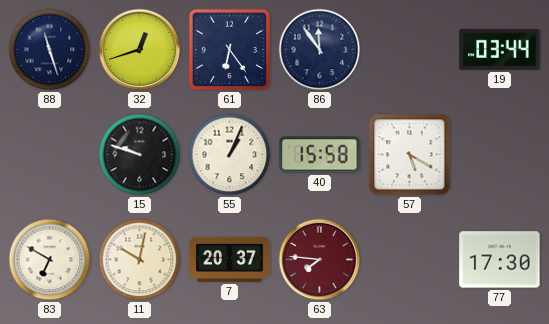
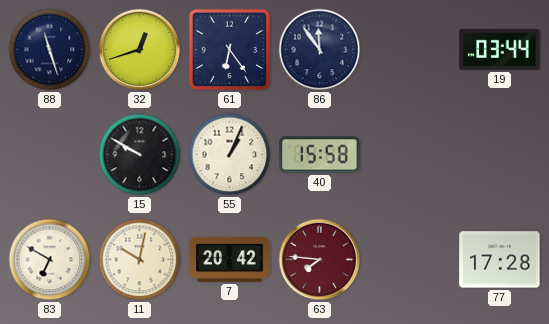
15: 9:48 -> 9:50
57: 5:20 -> none
7: 20:37 -> 20:42
77: 17:30 -> 17:28
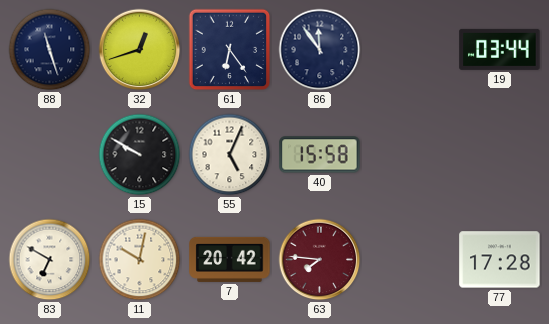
55: 1:04 -> 5:04
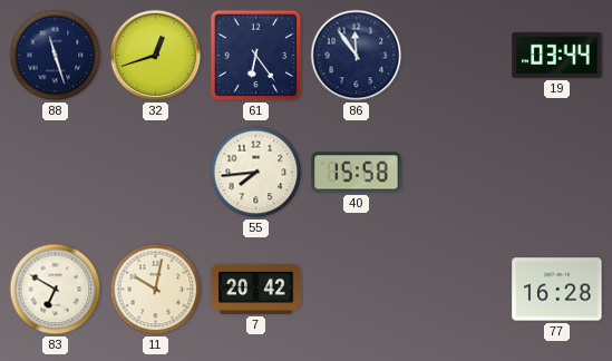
15: 9:50 -> none
55: 5:04 -> 7:44
63: 7:46 -> none
77: 17:28 -> 16:28
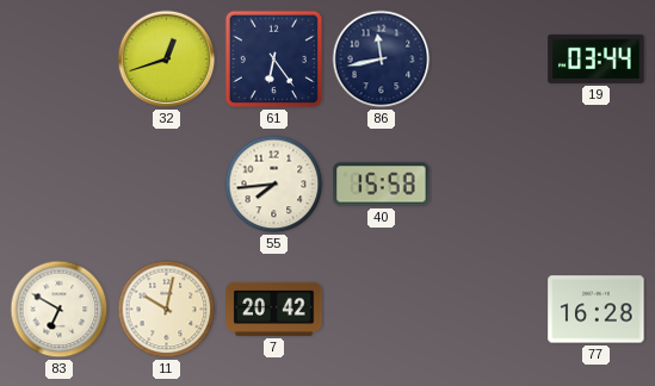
88: 11:27 -> none
86: 11:54 -> 11:43
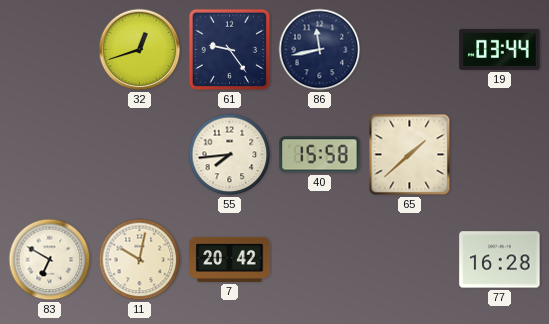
61: 6:24 -> 9:24
65: none -> 1:38
